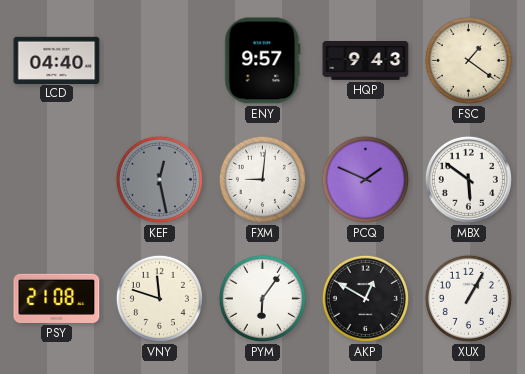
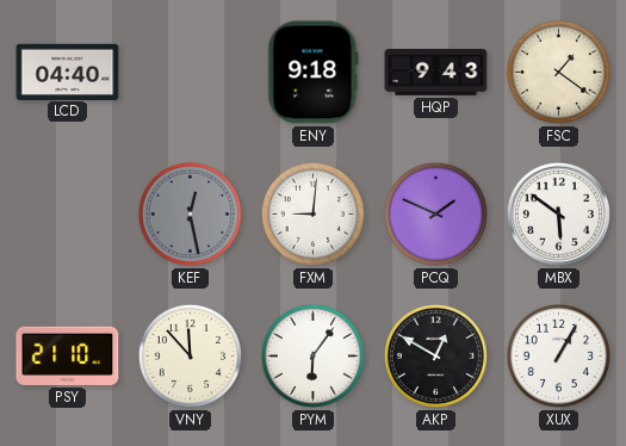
ENY: 9:57 -> 9:18
PSY: 21:08 -> 21:10
VNY: 11:48 -> 11:53
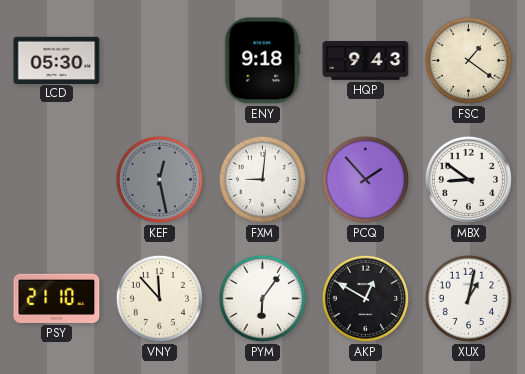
LCD: 04:40 -> 05:30
PCQ: 1:49 -> 1:53
MBX: 5:51 -> 8:51
XUX: 1:05 -> 1:02
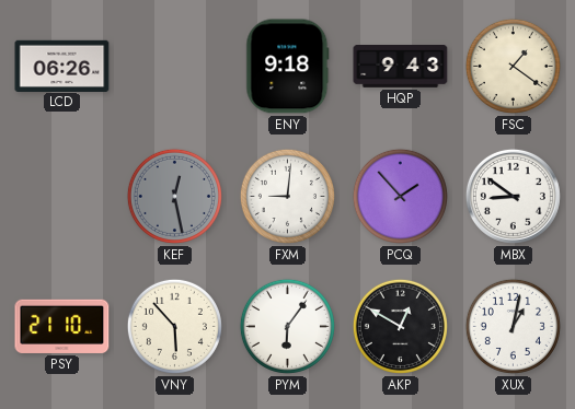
LCD: 05:30 -> 06:26
VNY: 11:53 -> 5:53
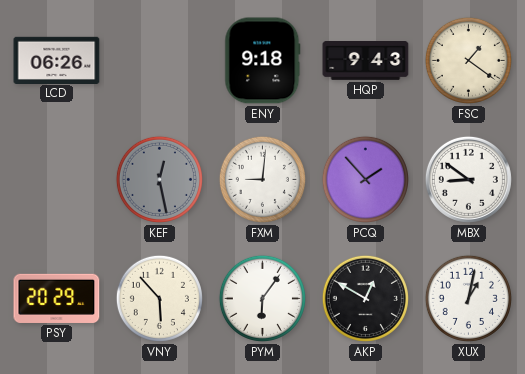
PSY: 21:10 -> 20:29
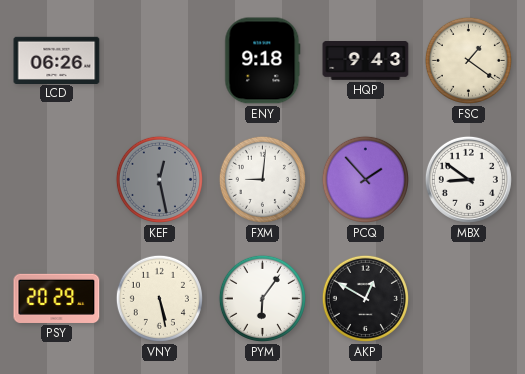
VNY: 5:53 -> 5:28
XUX: 1:02 -> none
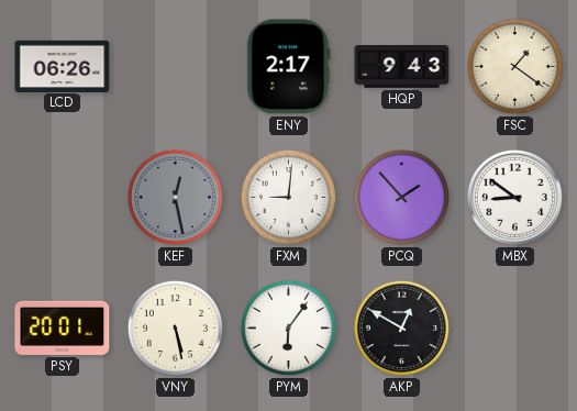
ENY: 9:18 -> 2:17
PSY: 20:29 -> 20:01
